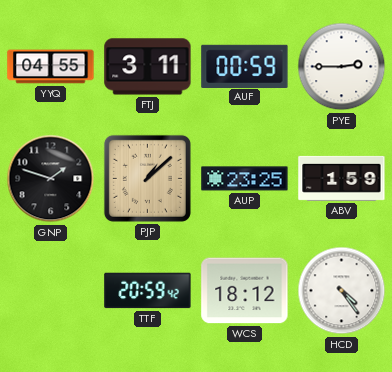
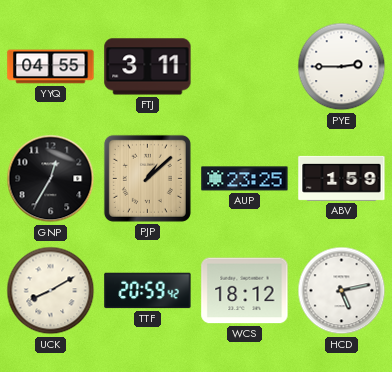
AUF: 00:59 -> none
GNP: 1:48 -> 12:35
UCK: none -> 8:10
HCD: 4:24 -> 5:13
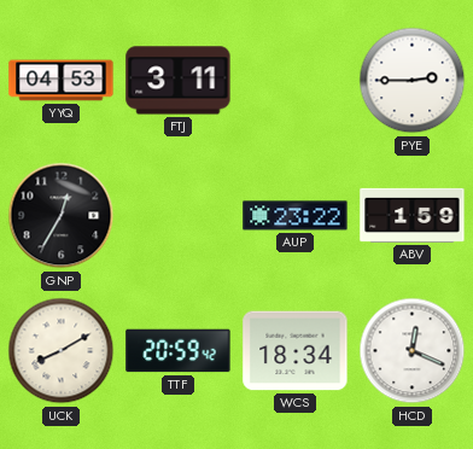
YYQ: 04:55 -> 04:53
PJP: 1:08 -> none
AUP: 23:25 -> 23:22
WCS: 18:12 -> 18:34
HCD: 5:13 -> 12:19
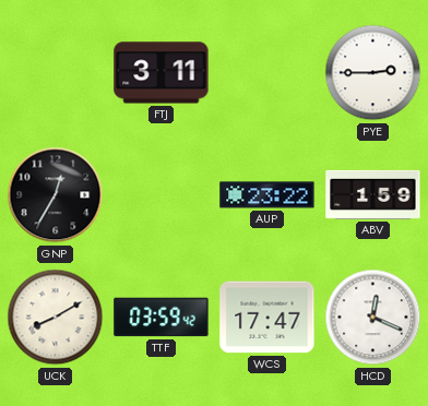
YYQ: 04:53 -> none
TTF: 20:59 -> 03:59
WCS: 18:34 -> 17:47
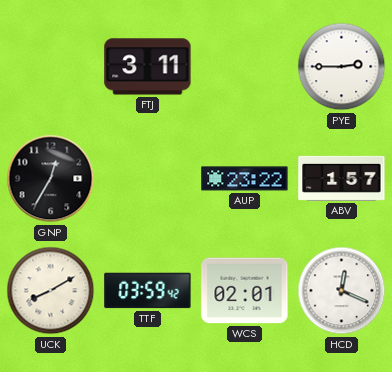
ABV: 1:59 -> 1:57
WCS: 17:47 -> 02:01
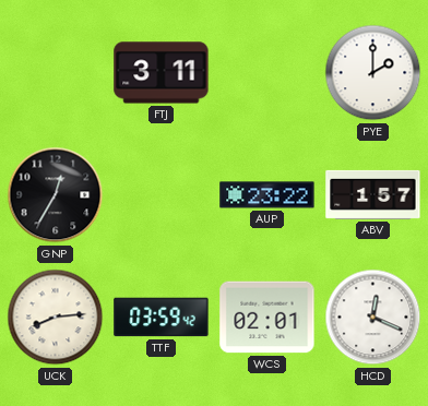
PYE: 2:45 -> 2:00
UCK: 8:10 -> 8:14
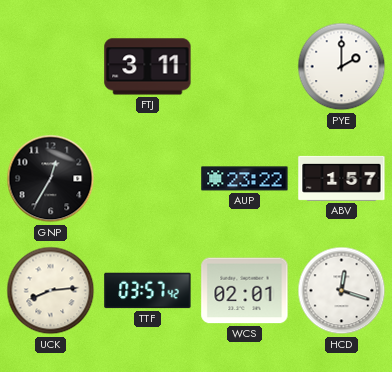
TTF: 03:59 -> 03:57
HCD: 12:19 -> 12:18
